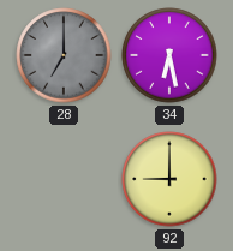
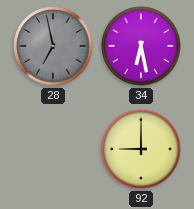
28: 7:00 -> 6:58
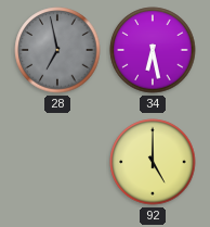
92: 9:00 -> 5:00
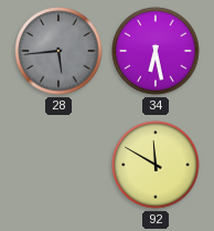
28: 6:58 -> 5:44
92: 5:00 -> 11:50
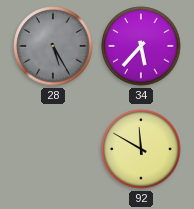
28: 5:44 -> 5:25
34: 6:28 -> 5:37
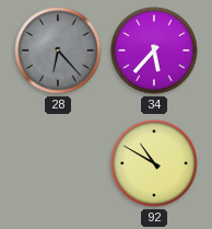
28: 5:25 -> 6:23
92: 11:50 -> 10:50
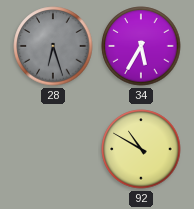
28: 6:23 -> 6:27
34: 5:37 -> 5:35
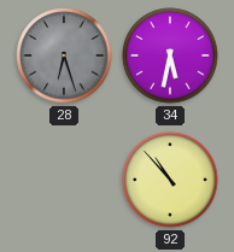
34: 5:35 -> 5:32
92: 10:50 -> 10:53
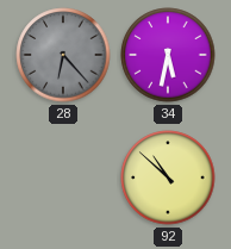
28: 6:27 -> 6:23
92: 10:53 -> 10:52
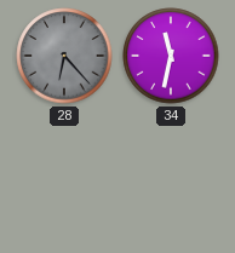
34: 5:32 -> 11:32
92: 10:52 -> none
